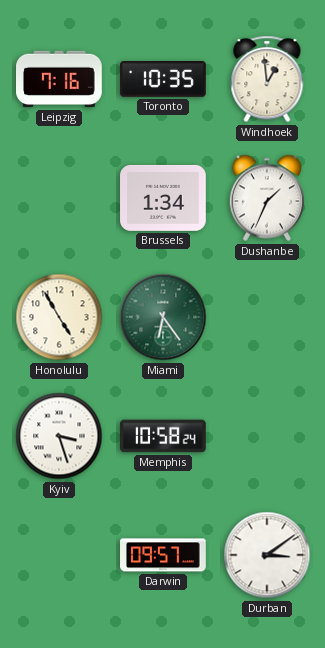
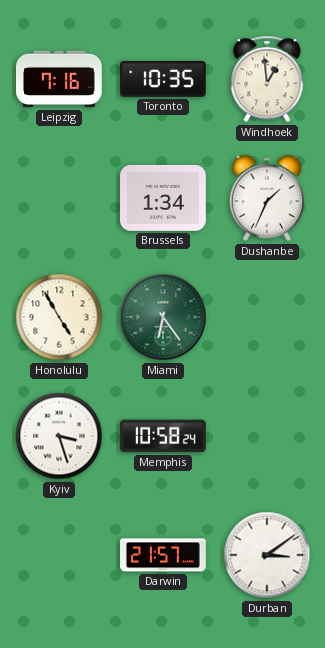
Darwin: 09:57 -> 21:57
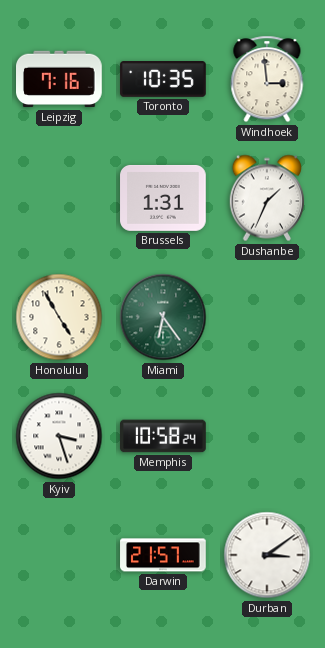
Windhoek: 12:59 -> 2:59
Brussels: 1:34 -> 1:31
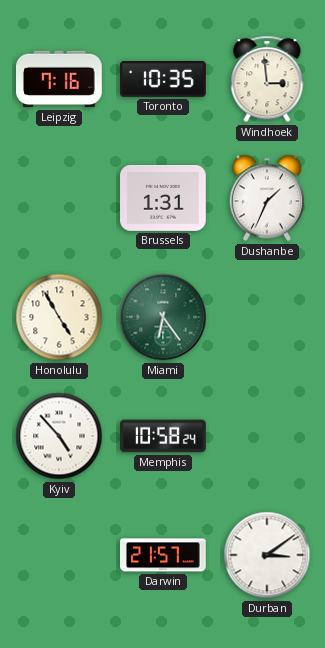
Kyiv: 3:27 -> 4:53
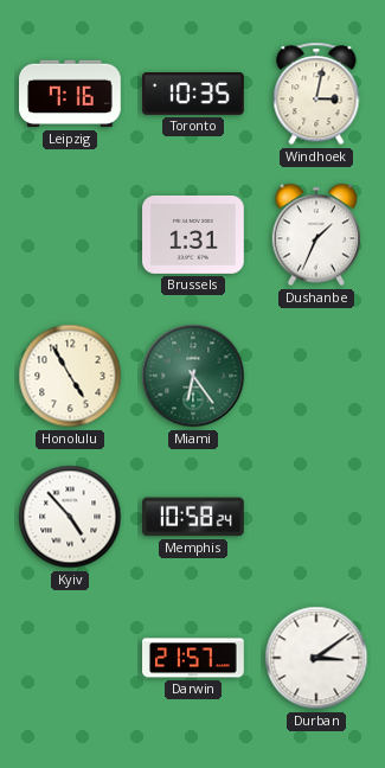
Windhoek: 2:59 -> 3:02
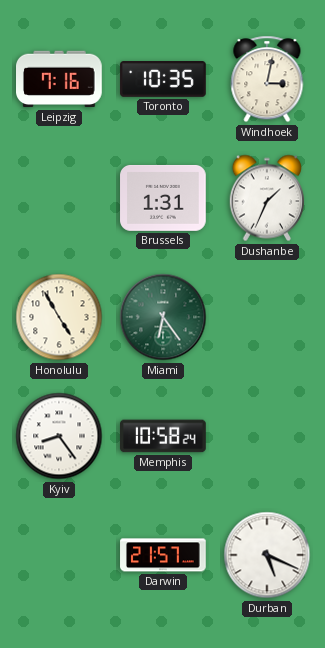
Kyiv: 4:53 -> 8:24
Durban: 3:09 -> 5:19
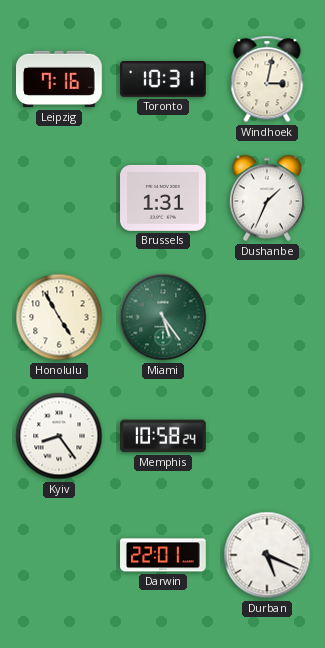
Toronto: 10:35 -> 10:31
Miami: 6:24 -> 5:24
Darwin: 21:57 -> 22:01
